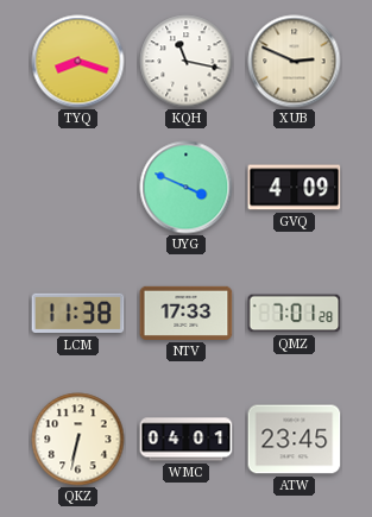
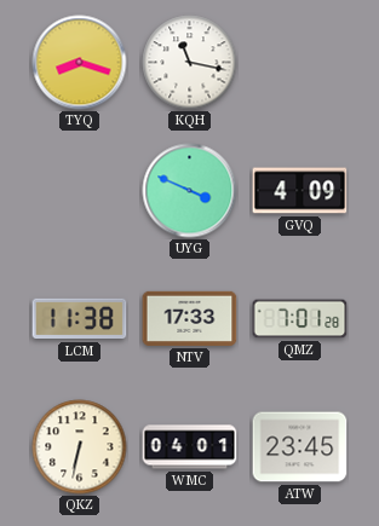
XUB: 2:49 -> none
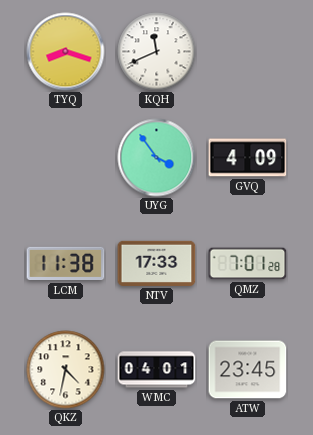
KQH: 11:17 -> 11:41
UYG: 3:49 -> 3:54
QKZ: 6:32 -> 4:32
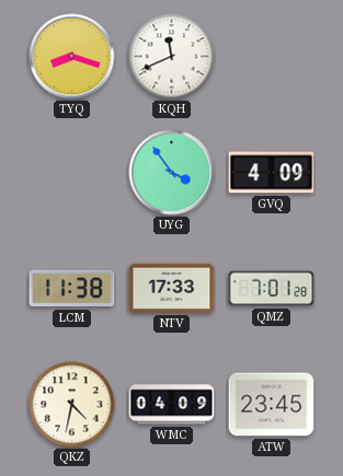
WMC: 04:01 -> 04:09
